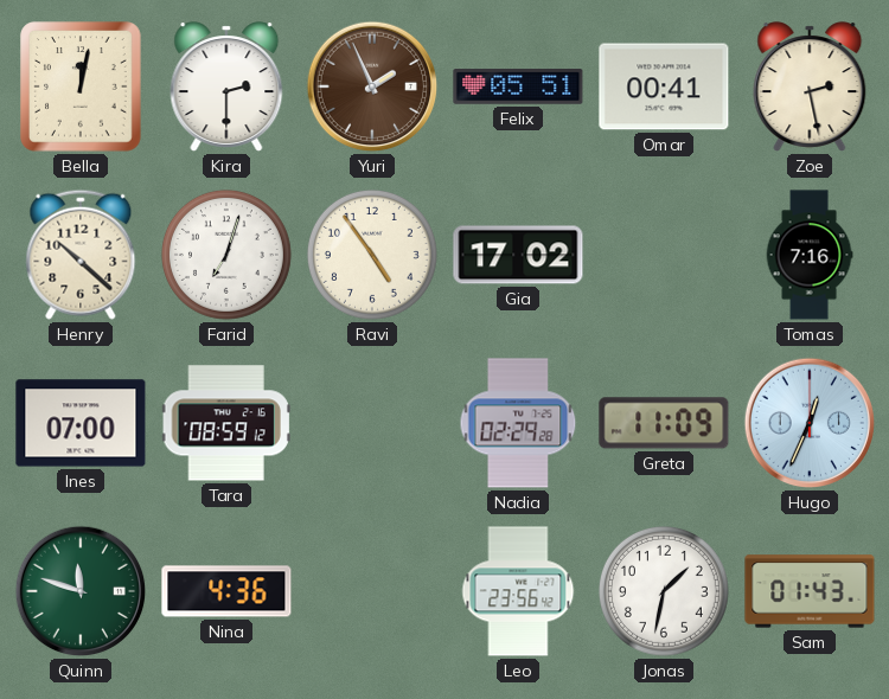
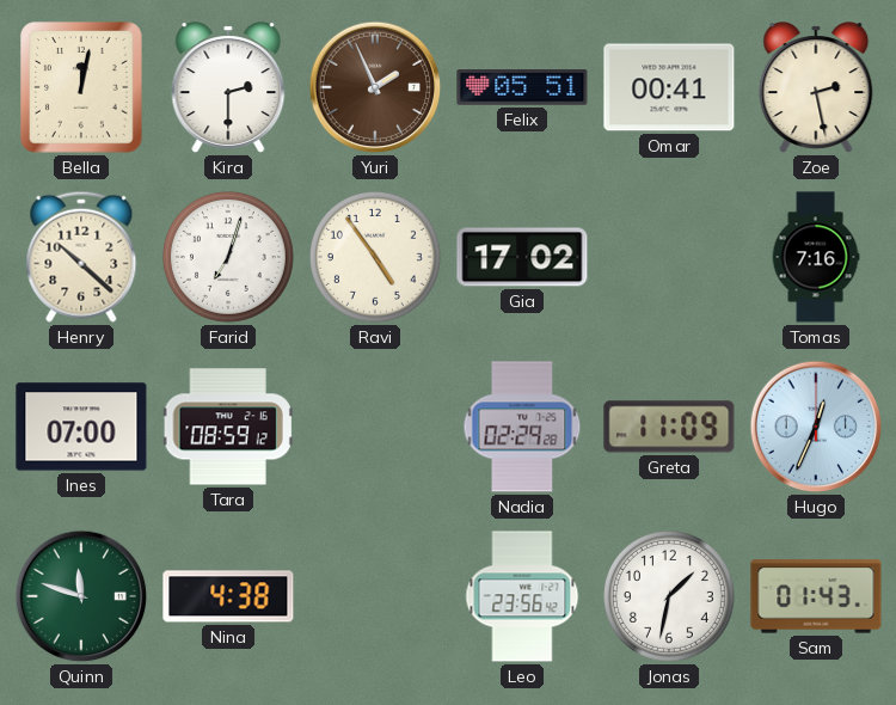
Nina: 4:36 -> 4:38
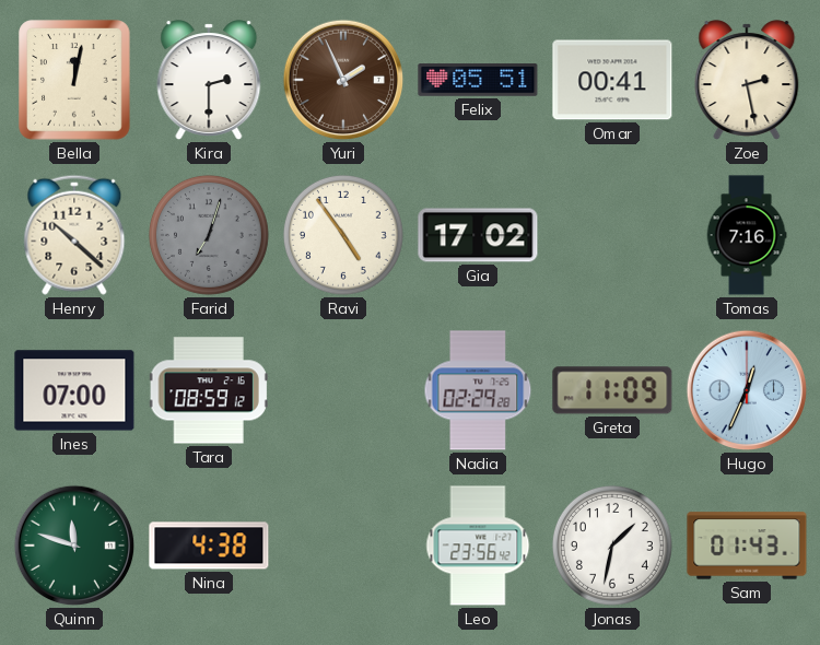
Farid dial: white -> grey
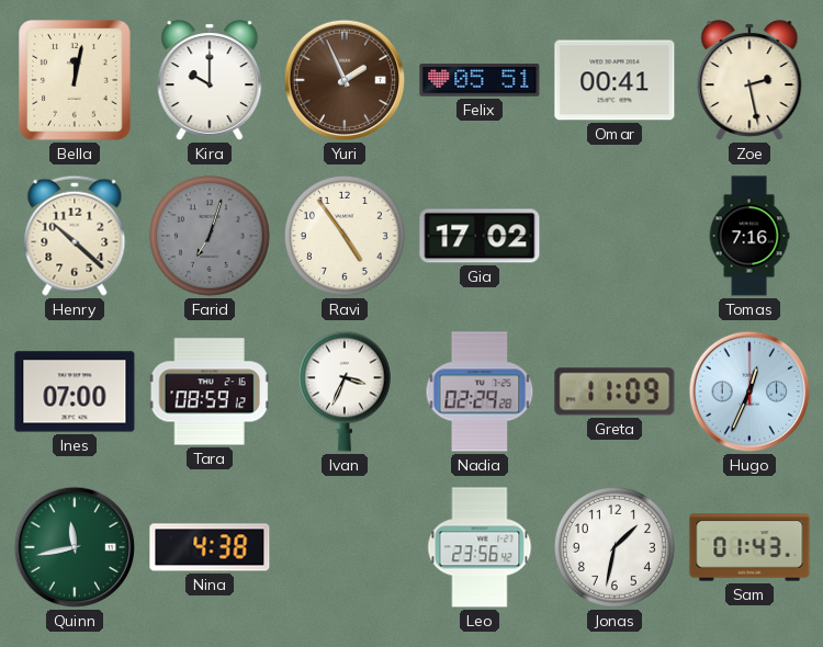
Kira: 2:30 -> 10:00
Ivan: none -> 3:34
Quinn: 11:48 -> 11:43
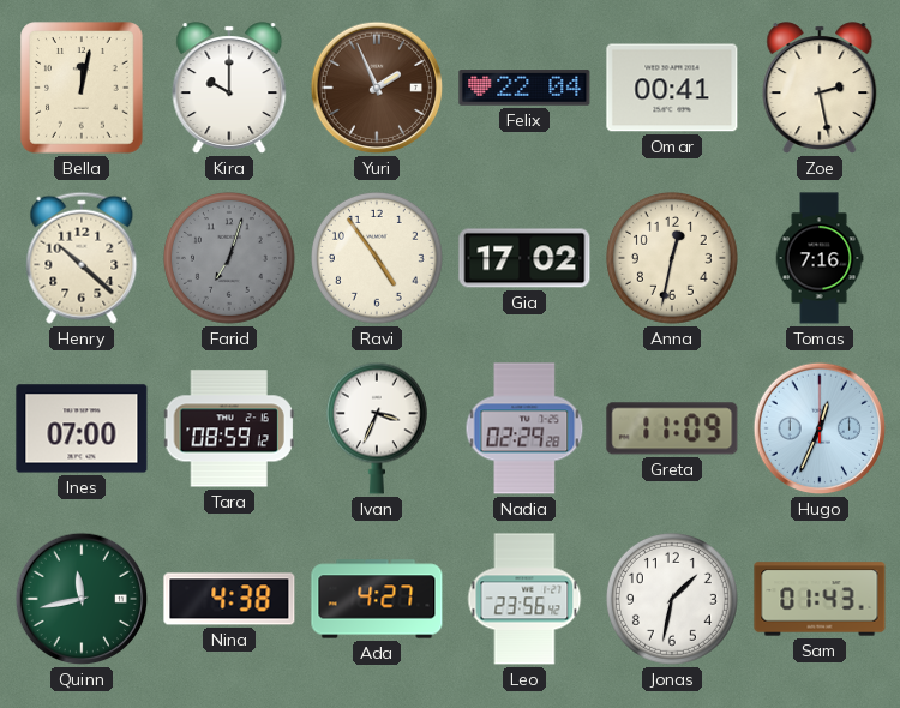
Felix: 05:51 -> 22:04
Anna: none -> 12:32
Ada: none -> 4:27
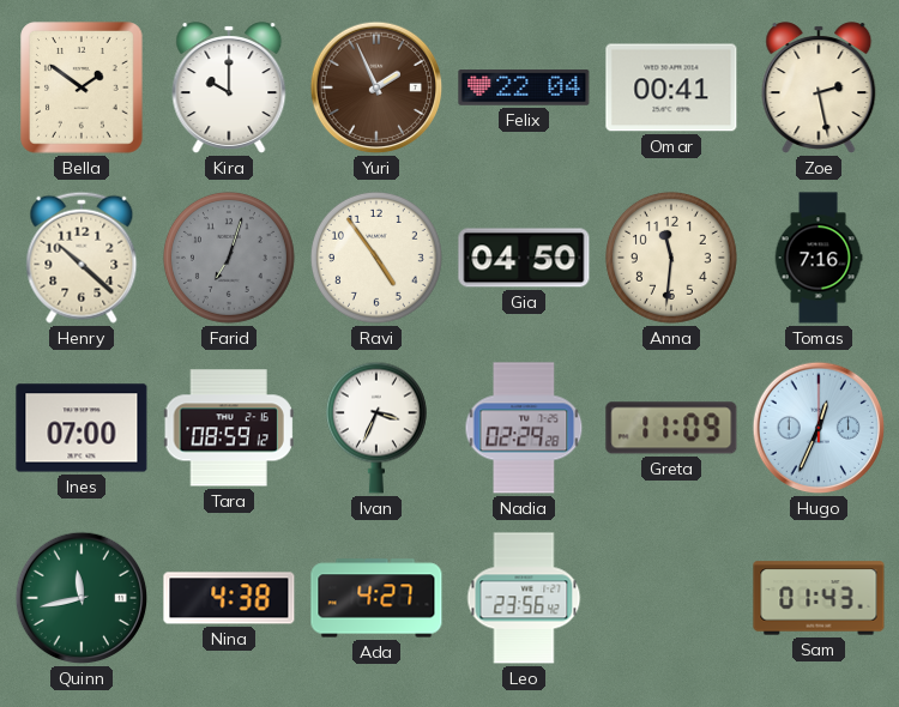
Bella: 12:02 -> 1:51
Gia: 17:02 -> 04:50
Anna: 12:32 -> 11:31
Jonas: 1:32 -> none
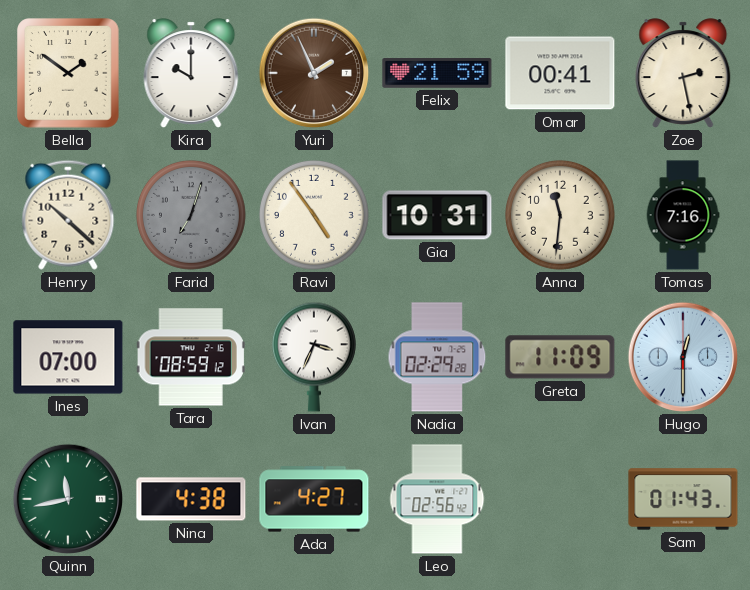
Felix: 22:04 -> 21:59
Gia: 04:50 -> 10:31
Hugo: 12:34 -> 12:30
Leo: 23:56 -> 02:56
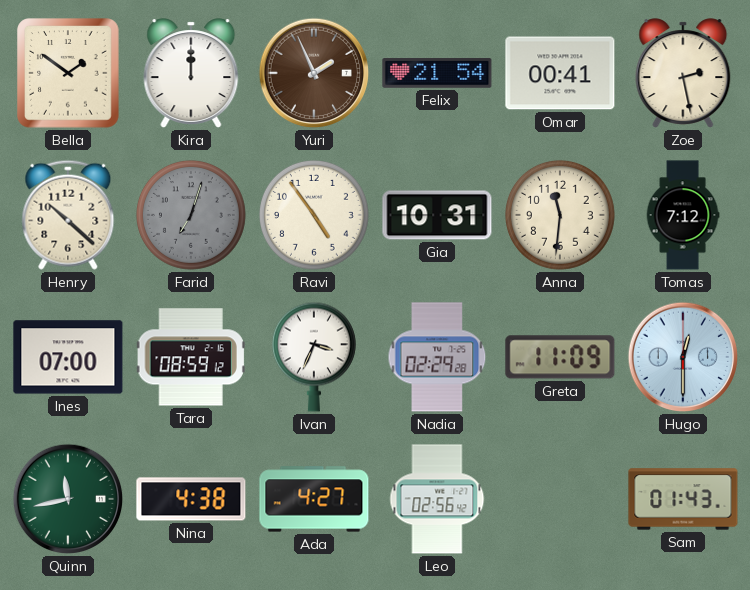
Kira: 10:00 -> 12:00
Felix: 21:59 -> 21:54
Tomas: 7:16 -> 7:12
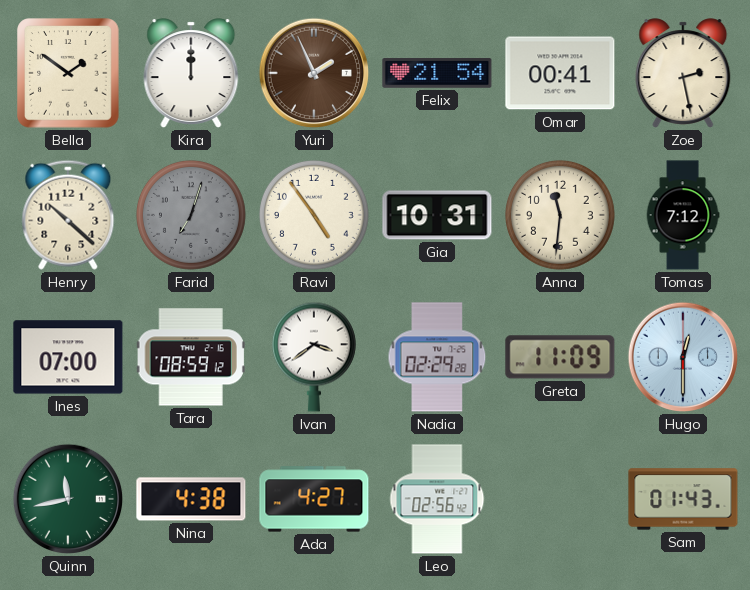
Ivan: 3:34 -> 3:39
